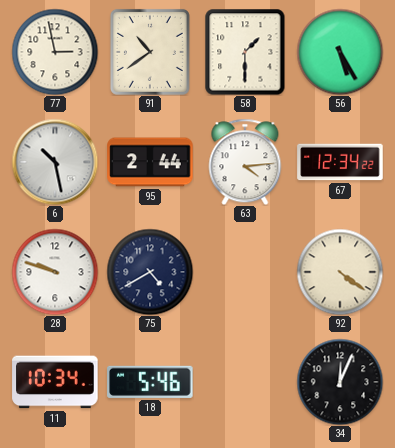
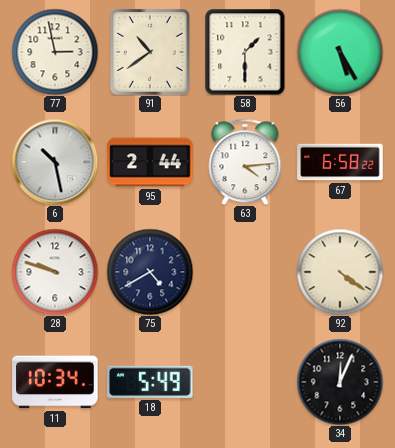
67: 12:34 -> 6:58
18: 5:46 -> 5:49
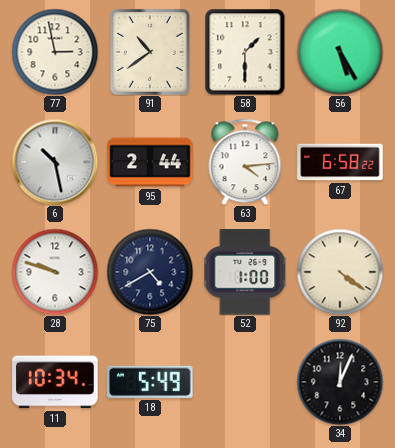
52: none -> 1:00
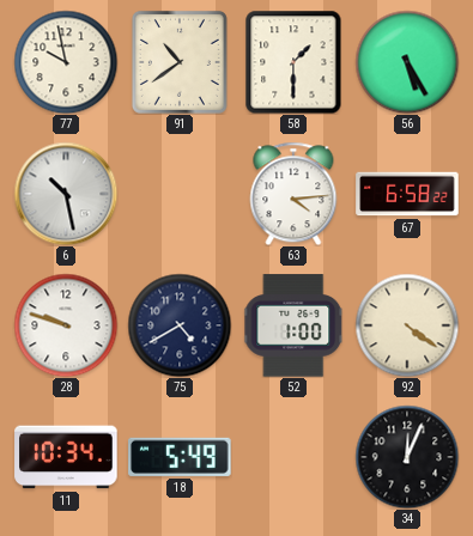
77: 2:58 -> 9:58
95: 2:44 -> none
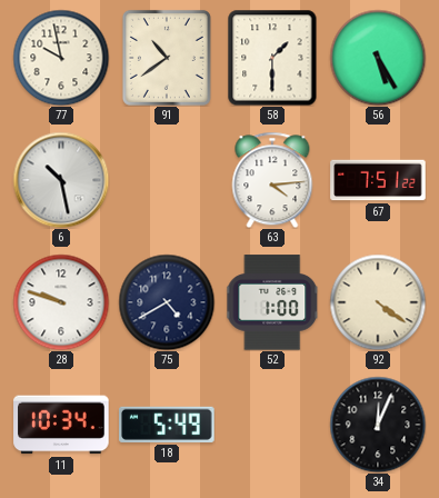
67: 6:58 -> 7:51
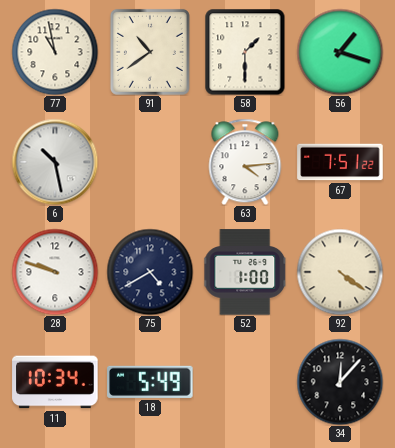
77: 9:58 -> 10:58
56: 5:25 -> 1:18
34: 12:04 -> 12:07
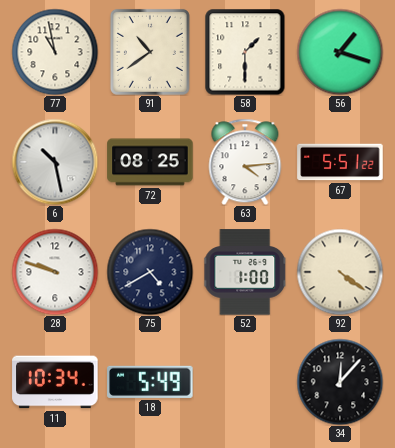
72: none -> 08:25
67: 7:51 -> 5:51
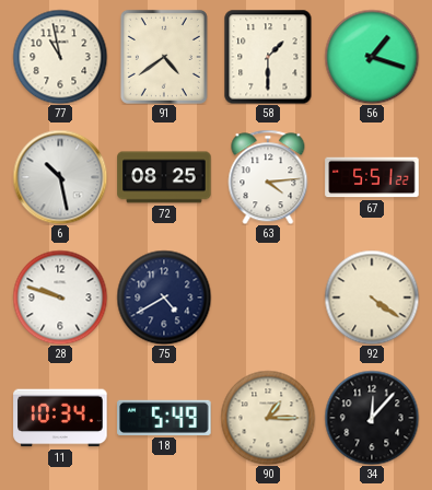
91: 10:39 -> 4:39
52: 1:00 -> none
90: none -> 1:15
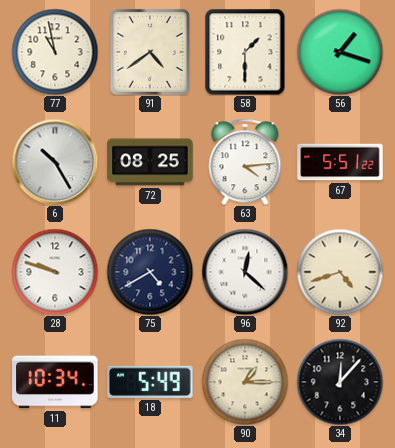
6: 10:28 -> 10:25
96: none -> 12:22
92: 4:21 -> 4:42
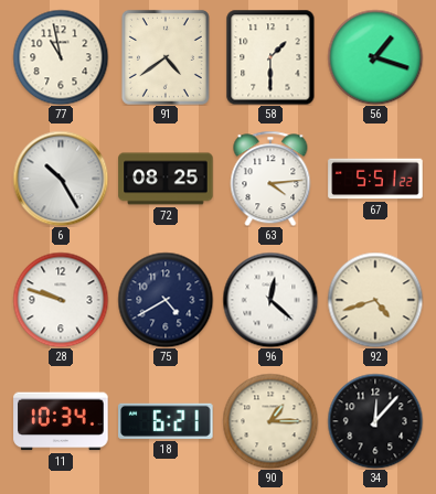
18: 5:49 -> 6:21
